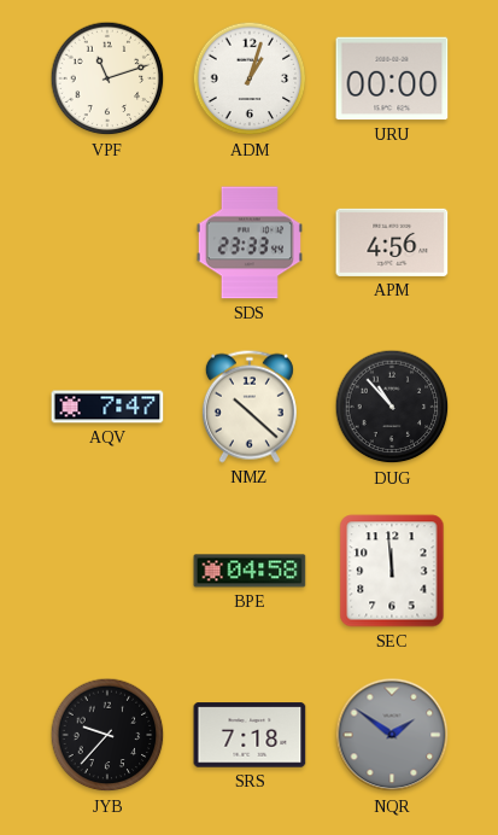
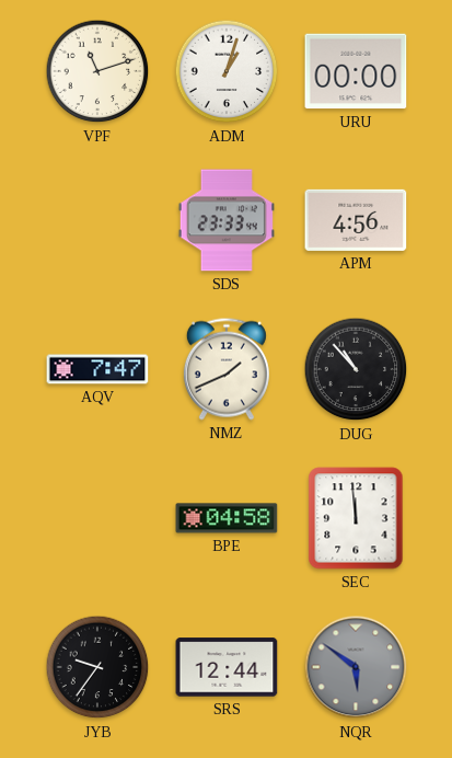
NMZ: 10:22 -> 1:41
JYB: 9:37 -> 9:36
SRS: 7:18 -> 12:44
NQR: 1:51 -> 5:51
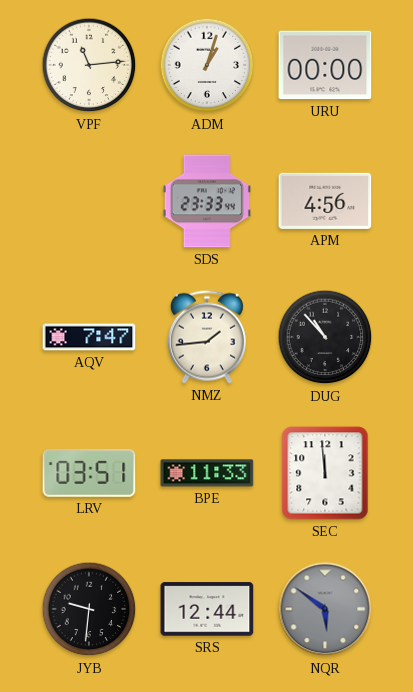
VPF: 11:12 -> 11:14
NMZ: 1:41 -> 1:44
LRV: none -> 03:51
BPE: 04:58 -> 11:33
JYB: 9:36 -> 9:31
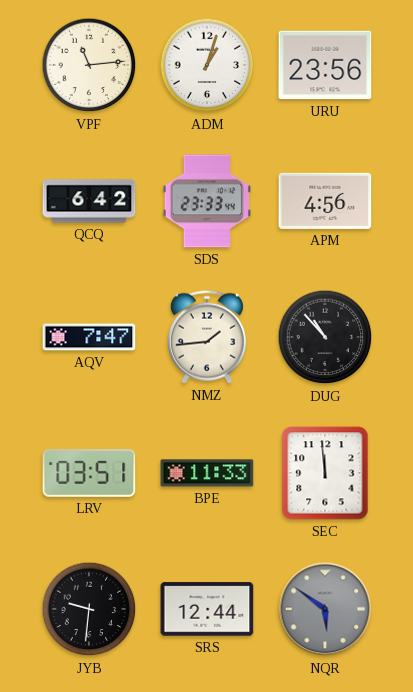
URU: 00:00 -> 23:56
QCQ: none -> 6:42
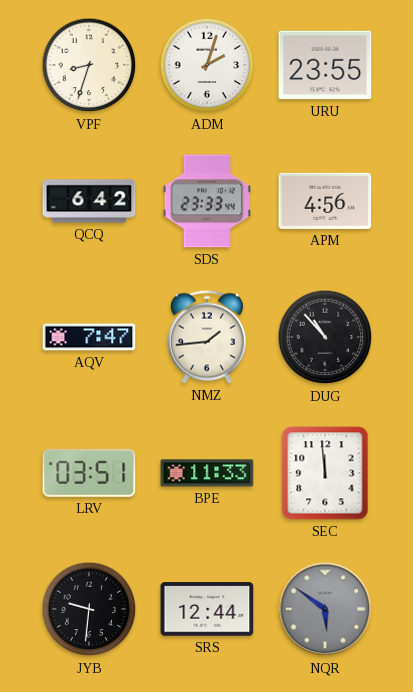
VPF: 11:14 -> 8:33
ADM: 1:03 -> 2:03
URU: 23:56 -> 23:55
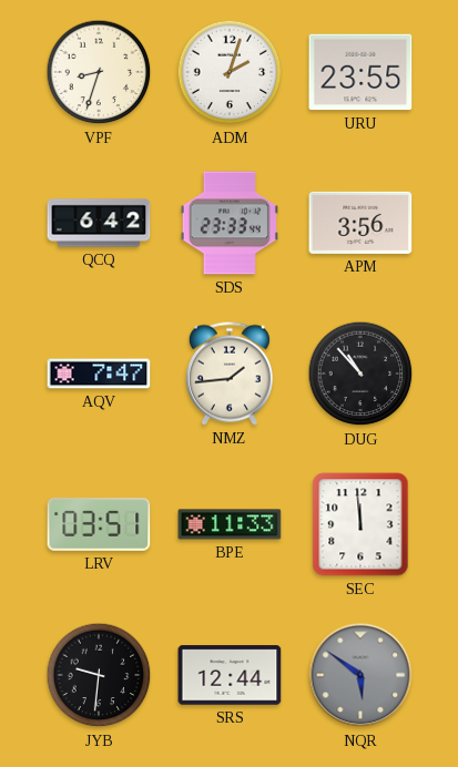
APM: 4:56 -> 3:56
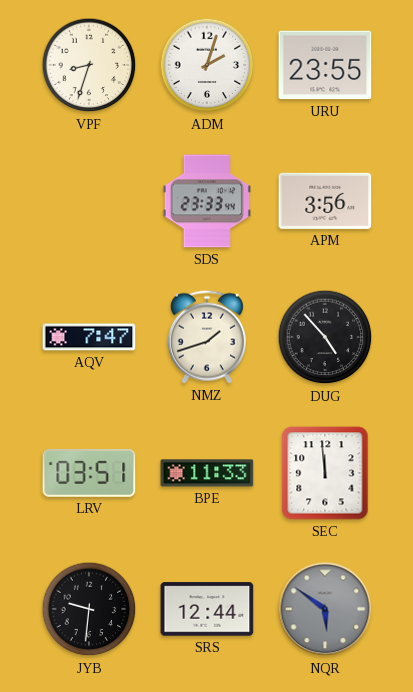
QCQ: 6:42 -> none
NMZ: 1:44 -> 1:42
DUG: 10:53 -> 4:53
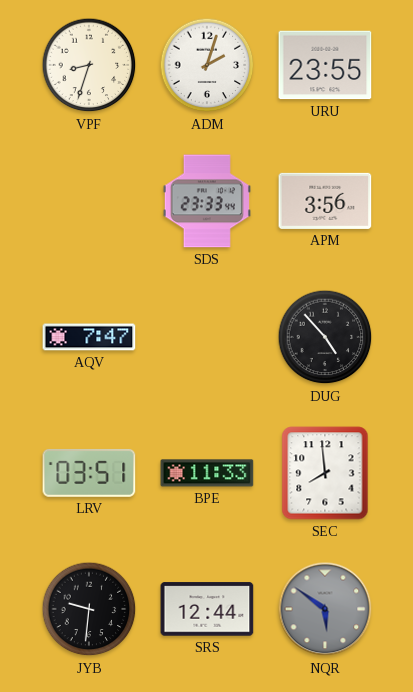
NMZ: 1:42 -> none
SEC: 11:59 -> 7:59
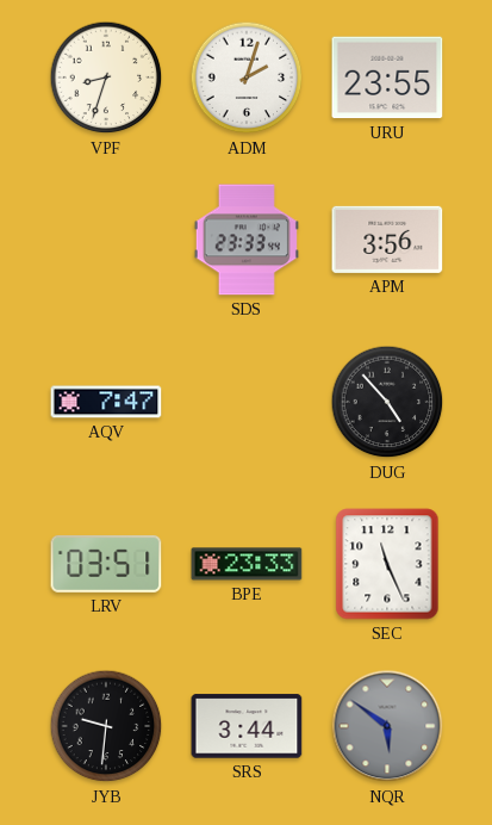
BPE: 11:33 -> 23:33
SEC: 7:59 -> 11:26
SRS: 12:44 -> 3:44
